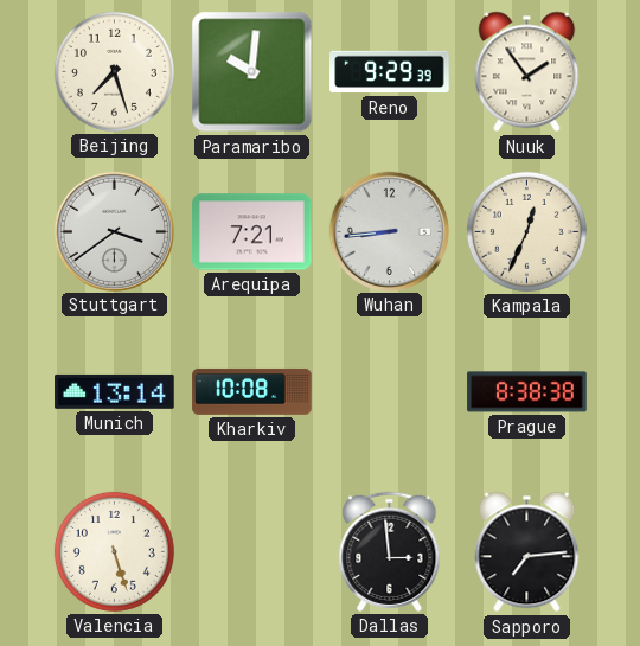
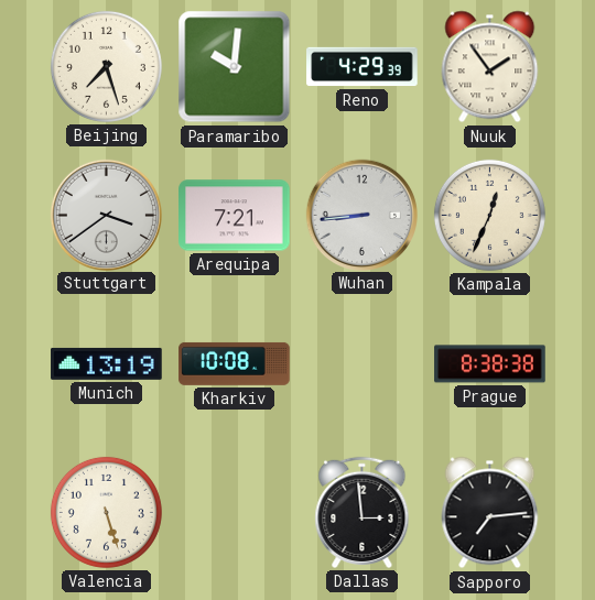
Reno: 9:29 -> 4:29
Munich: 13:14 -> 13:19
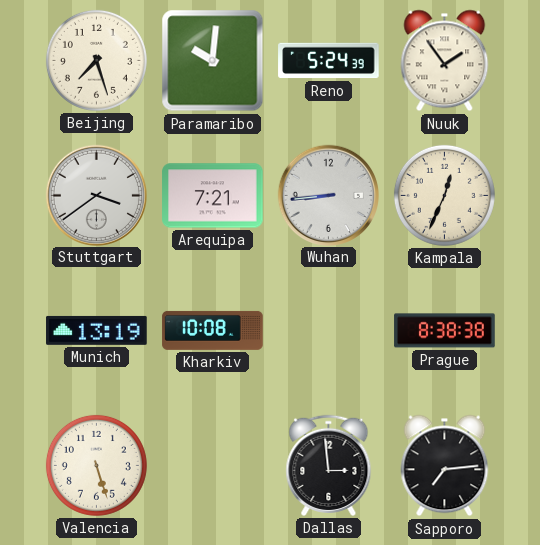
Reno: 4:29 -> 5:24
